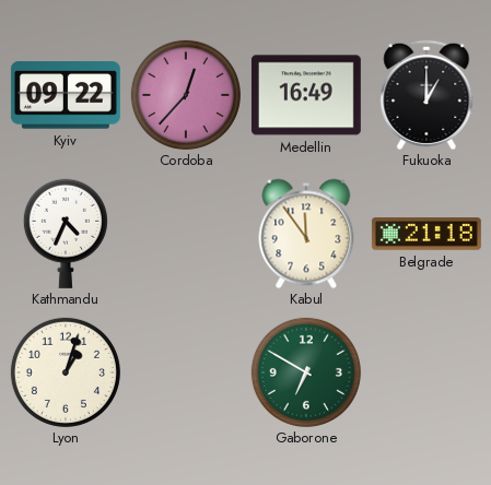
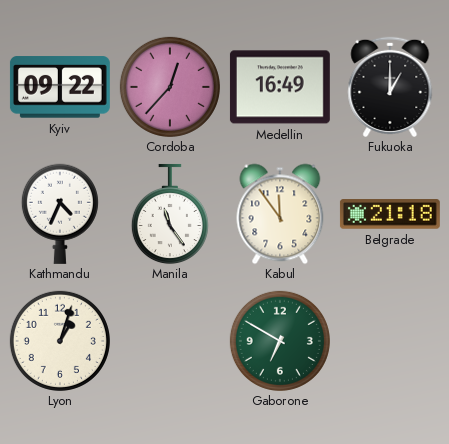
Manila: none -> 11:24
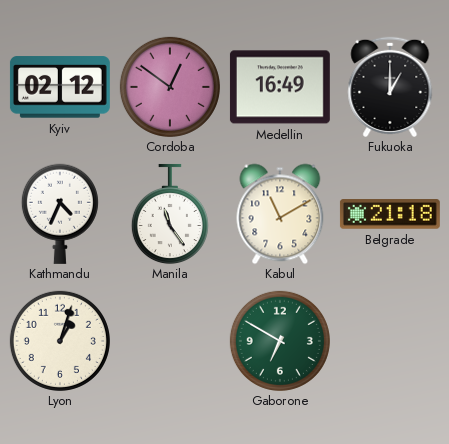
Kyiv: 09:22 -> 02:12
Cordoba: 12:37 -> 12:51
Kabul: 11:54 -> 11:10
